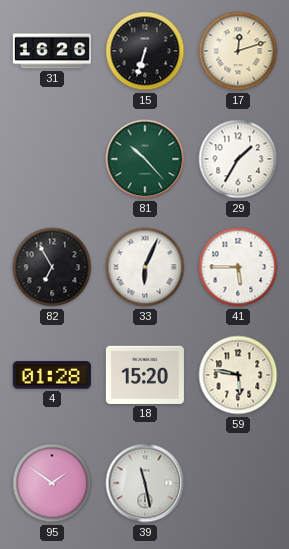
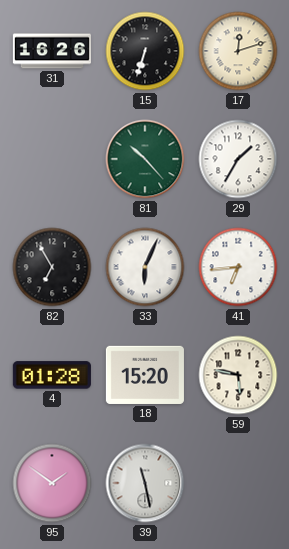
41: 5:45 -> 6:44
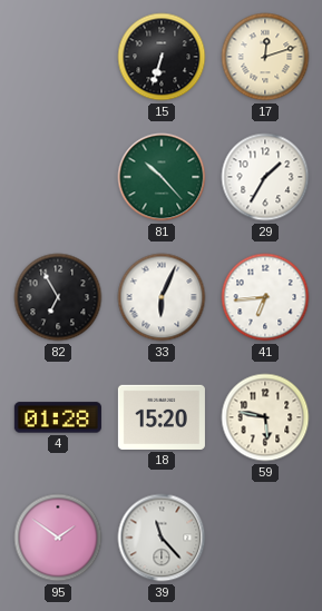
31: 16:26 -> none
39: 11:28 -> 11:23
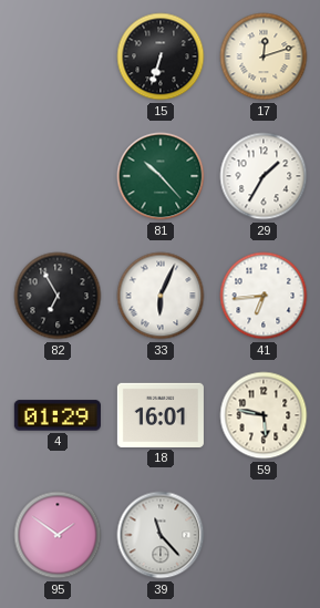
4: 01:28 -> 01:29
18: 15:20 -> 16:01
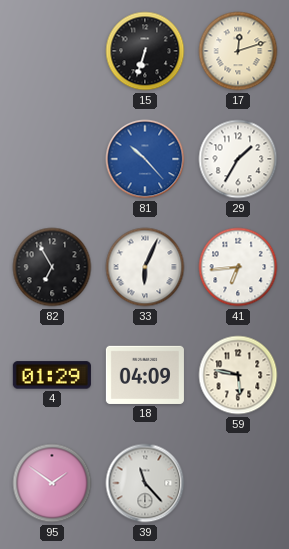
81 dial: green -> blue
18: 16:01 -> 04:09
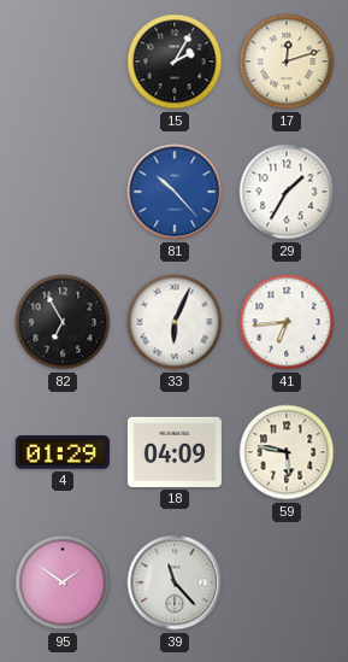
15: 6:33 -> 2:05
